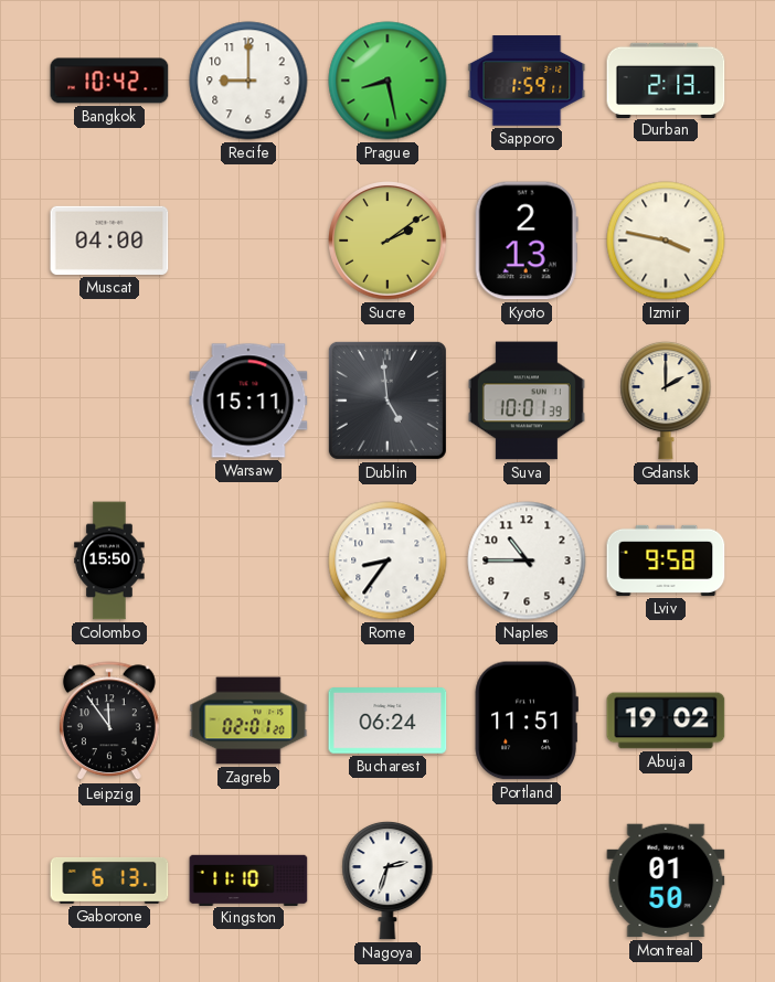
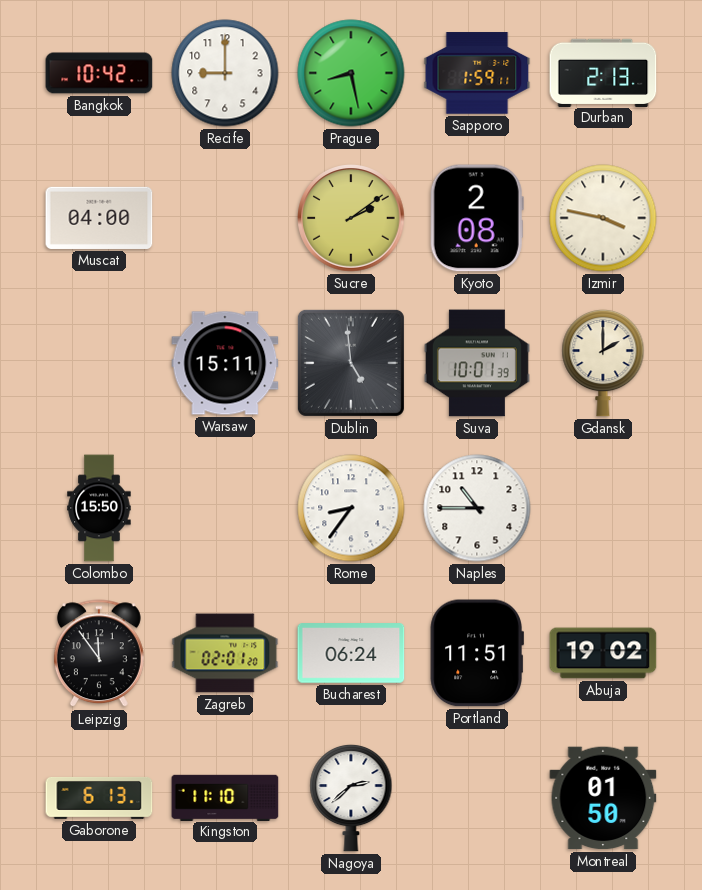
Kyoto: 2:13 -> 2:08
Lviv: 9:58 -> none
Nagoya: 2:33 -> 2:38
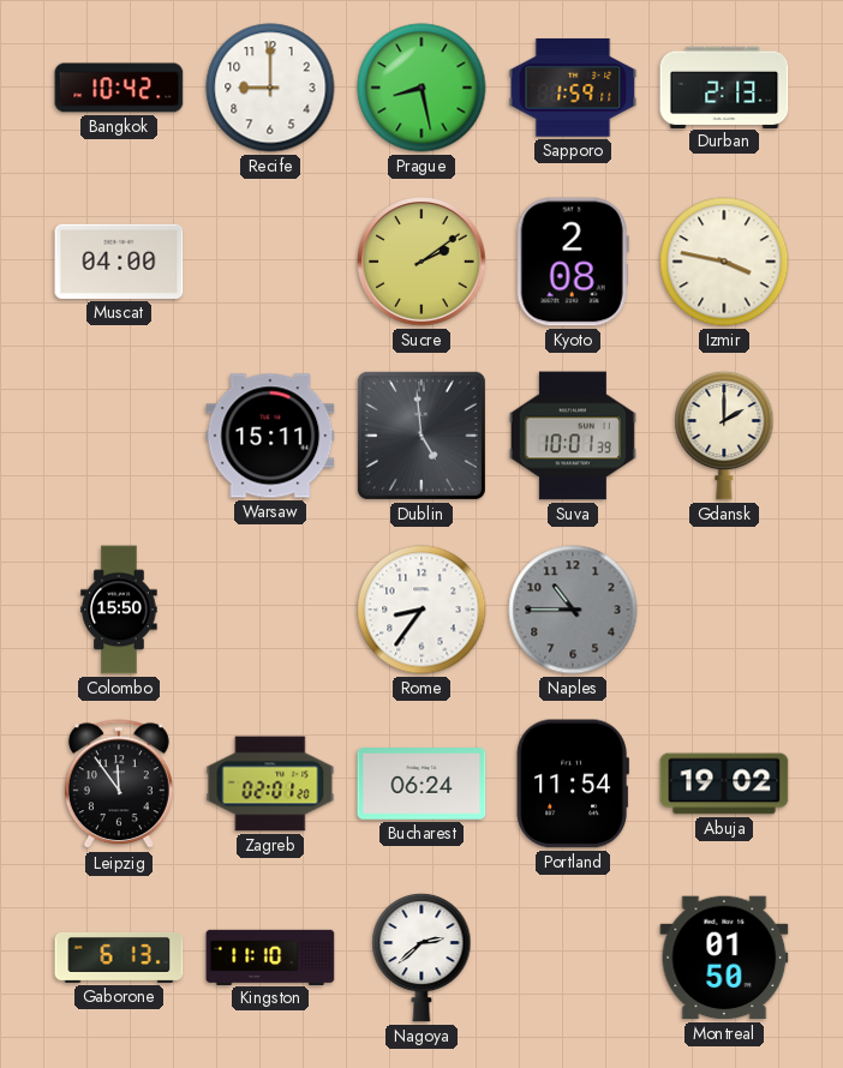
Naples dial: white -> grey
Portland: 11:51 -> 11:54
